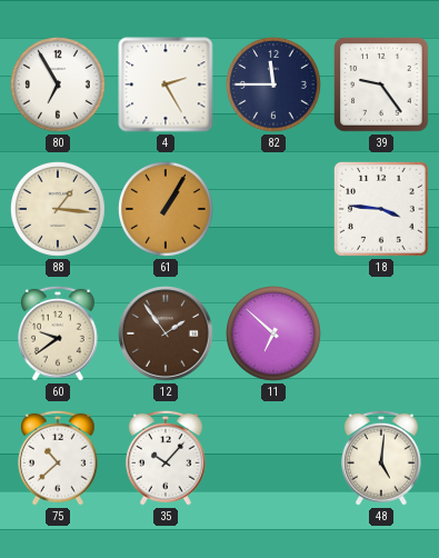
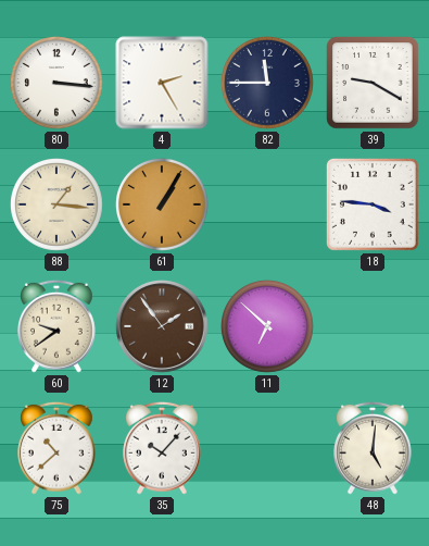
80: 6:55 -> 3:16
39: 9:24 -> 9:20
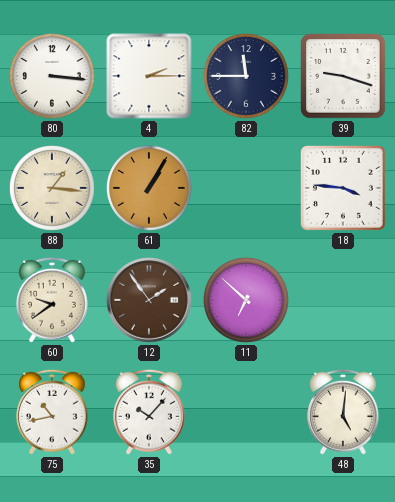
4: 2:25 -> 2:15
39: 9:20 -> 9:18
75: 10:38 -> 10:43
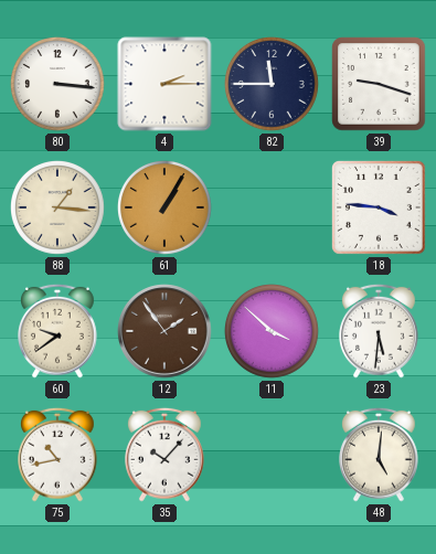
11: 6:52 -> 3:52
23: none -> 5:31
